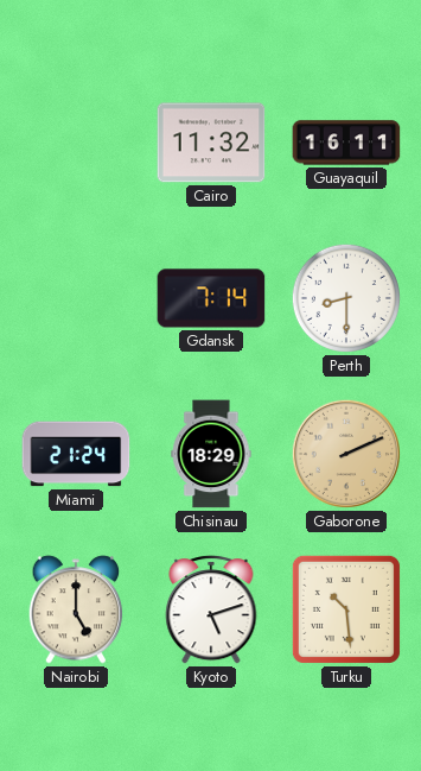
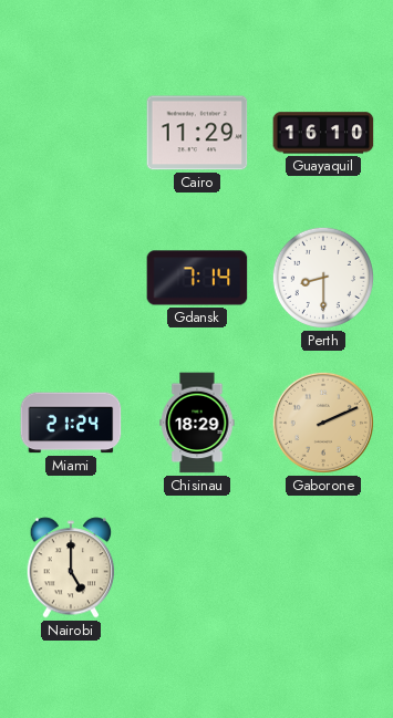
Cairo: 11:32 -> 11:29
Guayaquil: 16:11 -> 16:10
Kyoto: 5:12 -> none
Turku: 10:29 -> none
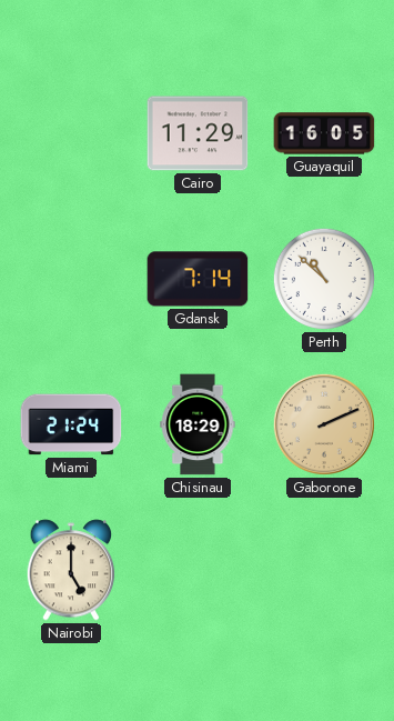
Guayaquil: 16:10 -> 16:05
Perth: 8:30 -> 10:52
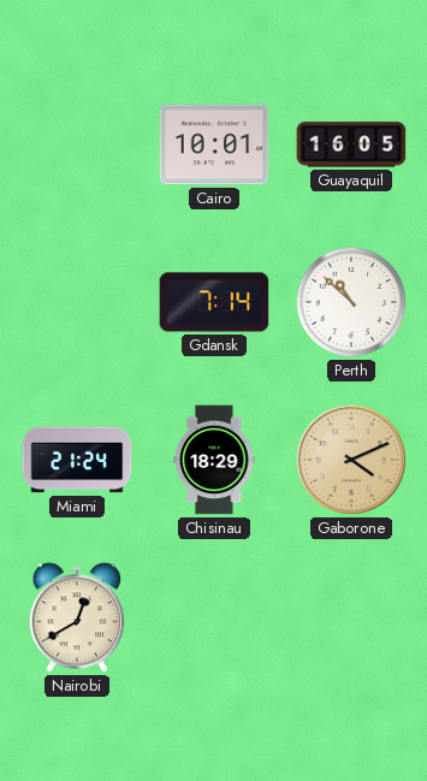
Cairo: 11:29 -> 10:01
Gaborone: 2:11 -> 4:11
Nairobi: 5:00 -> 12:40
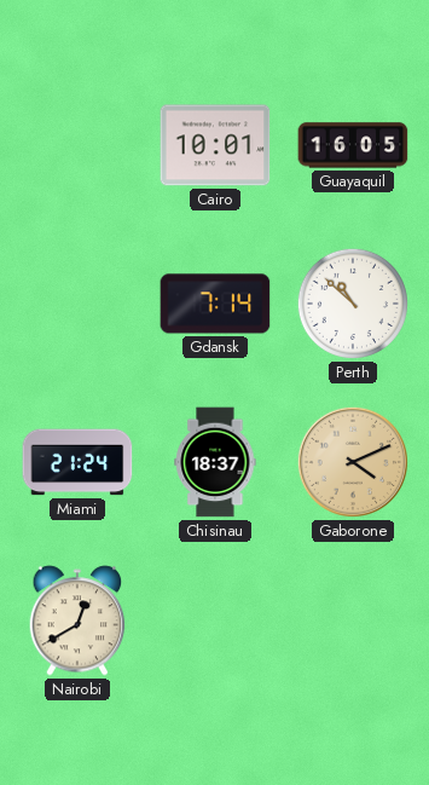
Chisinau: 18:29 -> 18:37
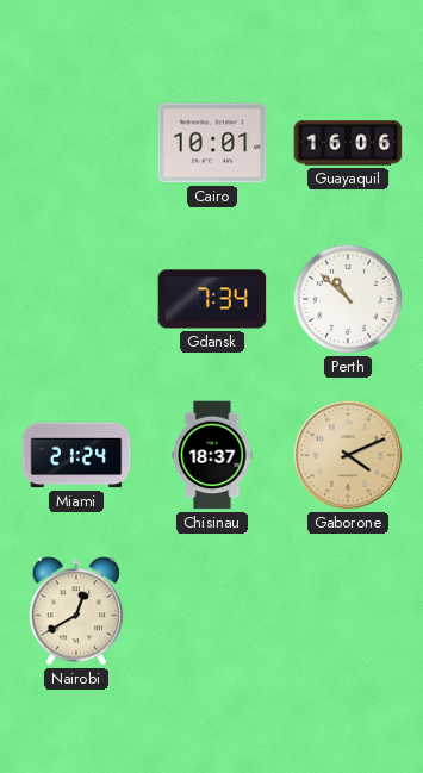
Guayaquil: 16:05 -> 16:06
Gdansk: 7:14 -> 7:34
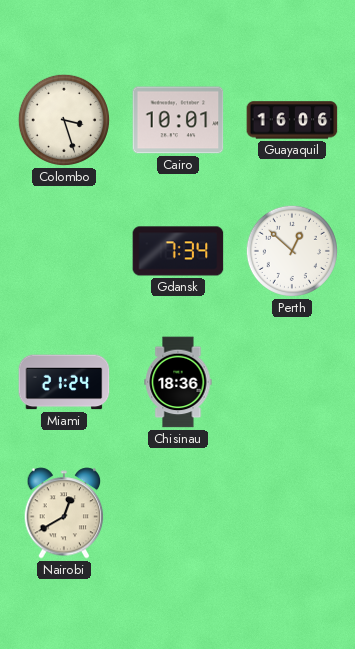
Colombo: none -> 3:27
Perth: 10:52 -> 12:52
Chisinau: 18:37 -> 18:36
Gaborone: 4:11 -> none
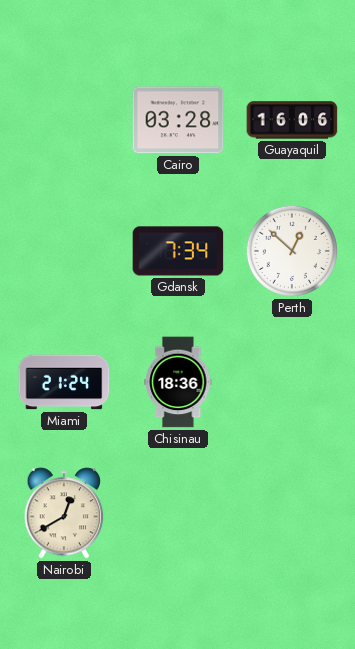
Colombo: 3:27 -> none
Cairo: 10:01 -> 03:28
